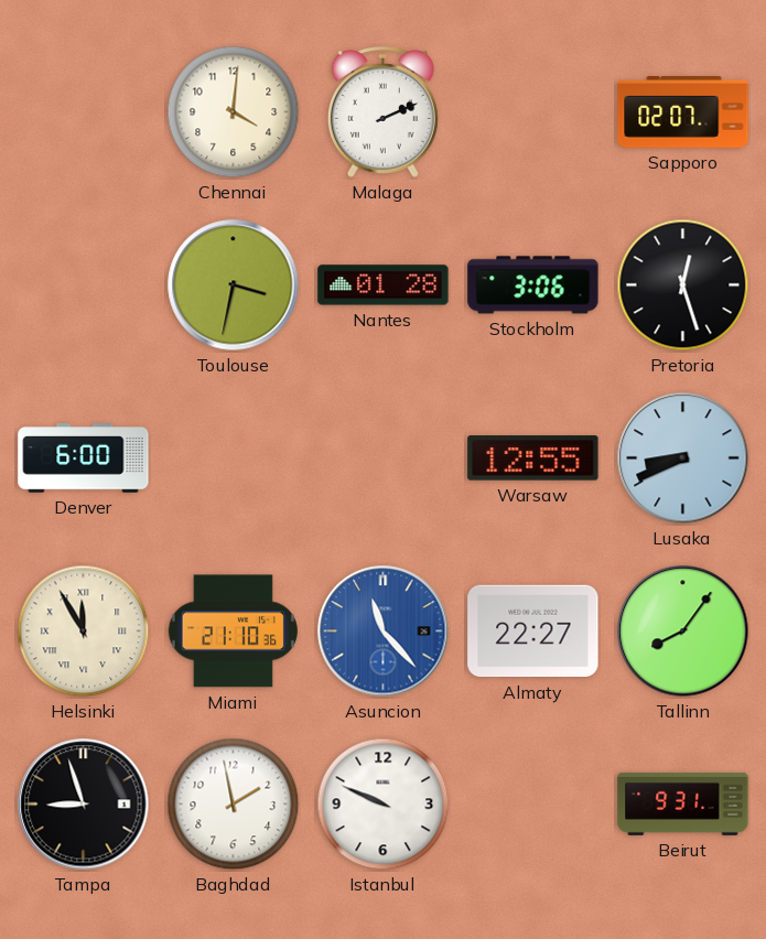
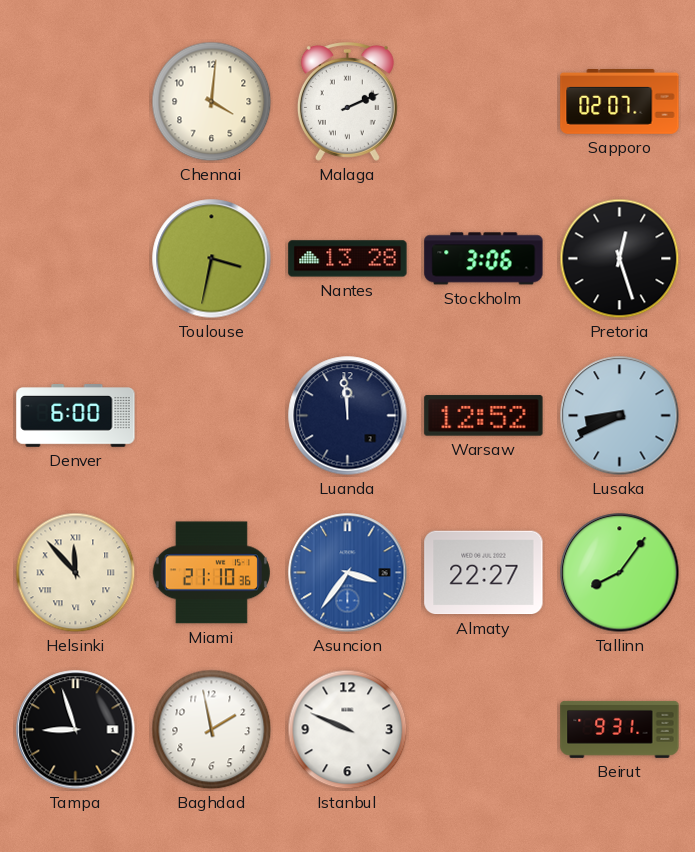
Nantes: 01:28 -> 13:28
Luanda: none -> 11:59
Warsaw: 12:55 -> 12:52
Helsinki: 11:55 -> 11:53
Asuncion: 11:23 -> 3:36
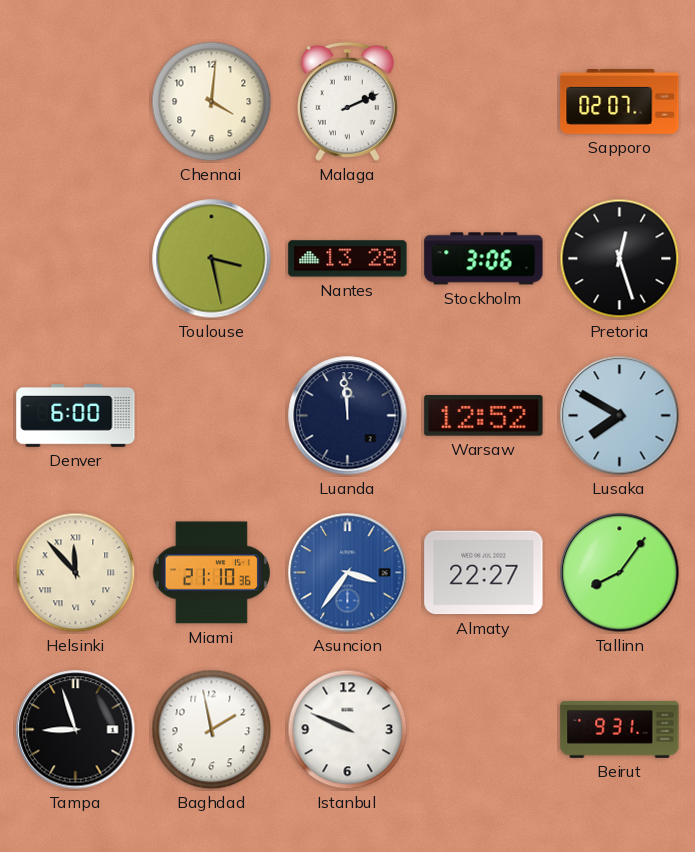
Toulouse: 3:32 -> 3:28
Lusaka: 8:41 -> 7:50
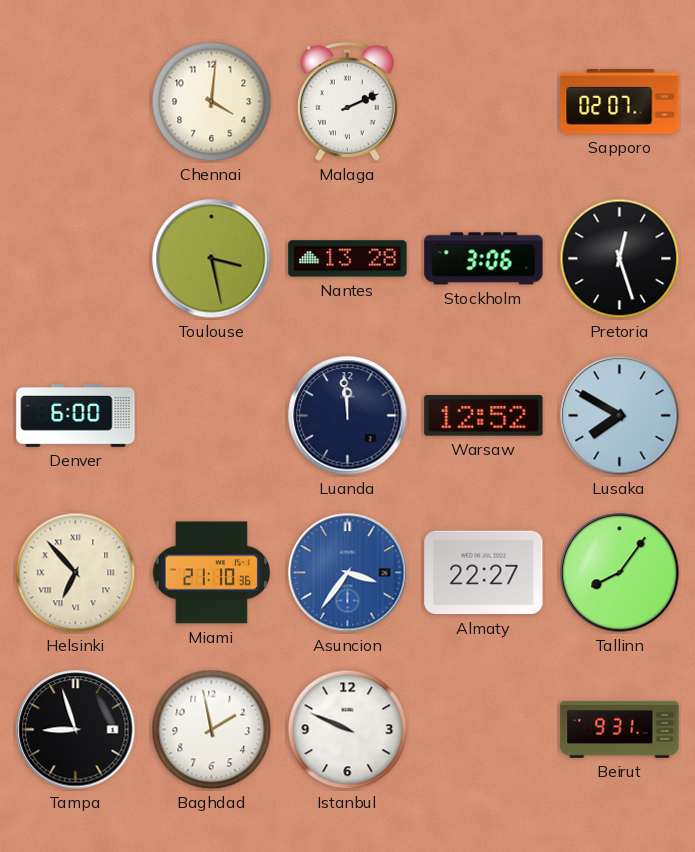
Helsinki: 11:53 -> 6:53
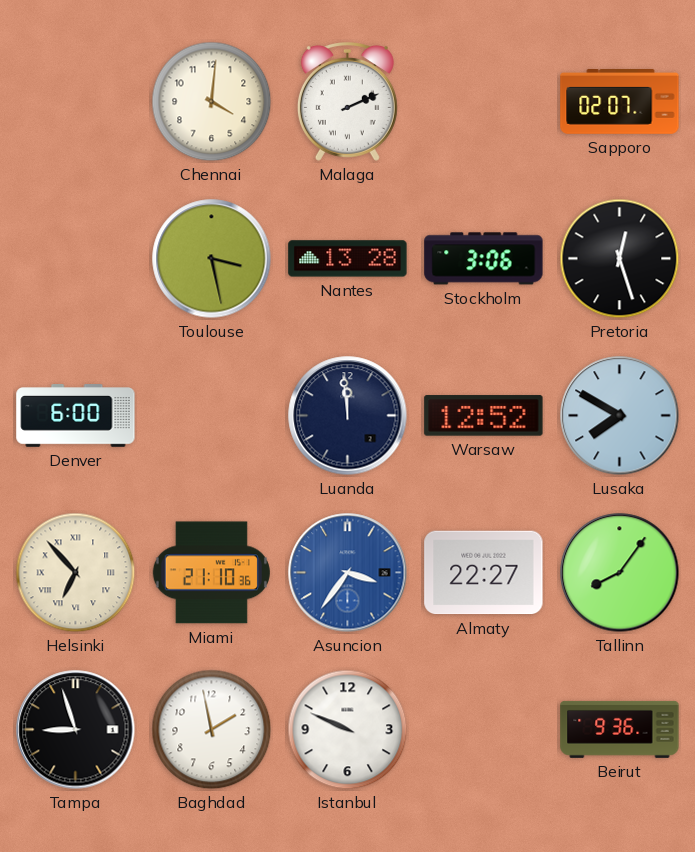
Beirut: 9:31 -> 9:36
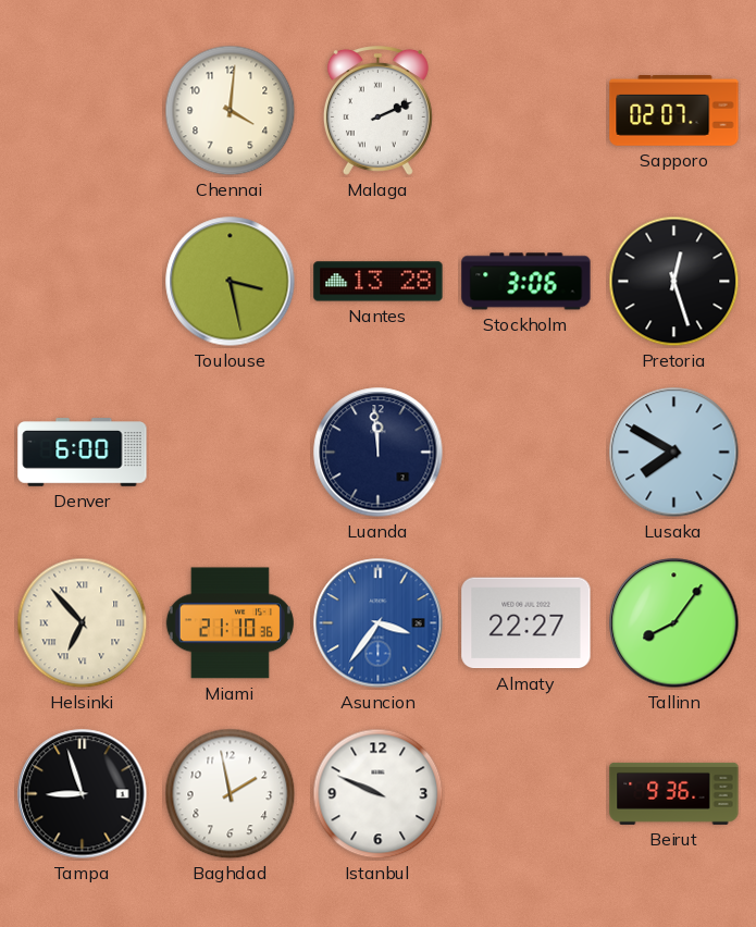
Warsaw: 12:52 -> none
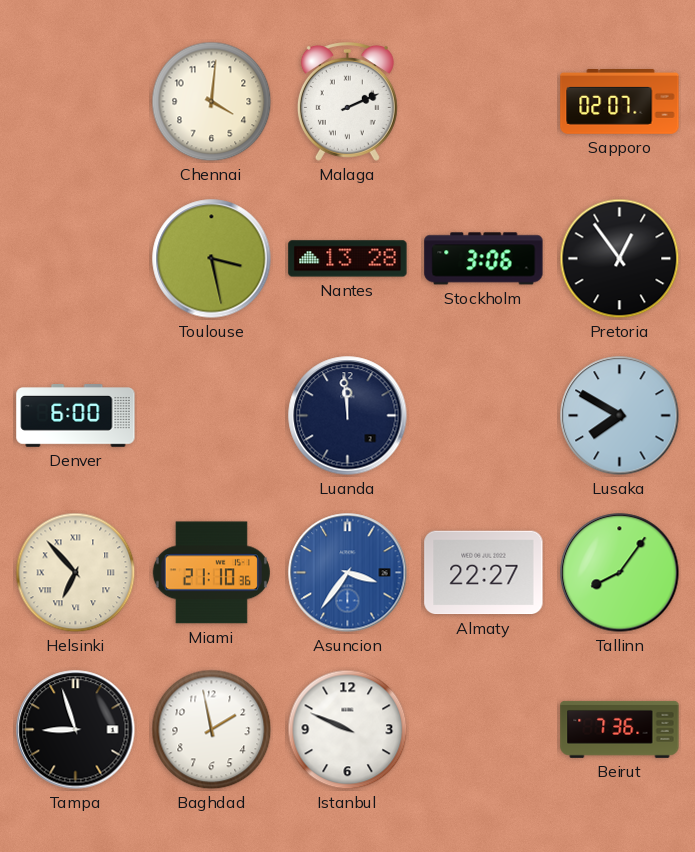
Pretoria: 12:27 -> 12:54
Beirut: 9:36 -> 7:36
